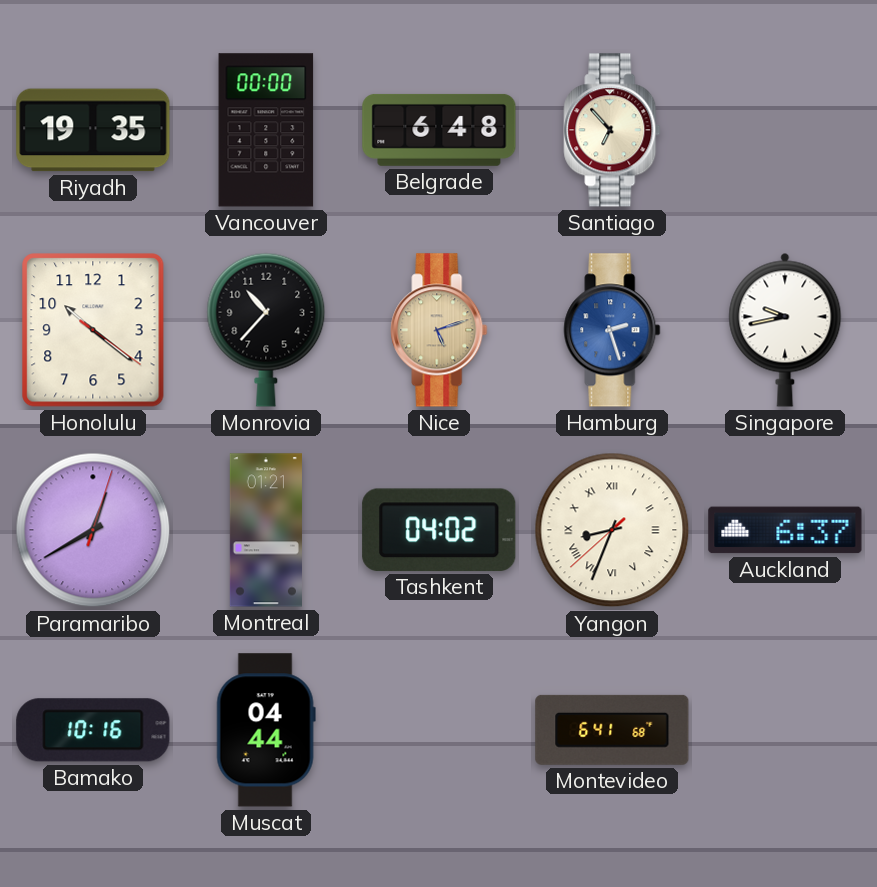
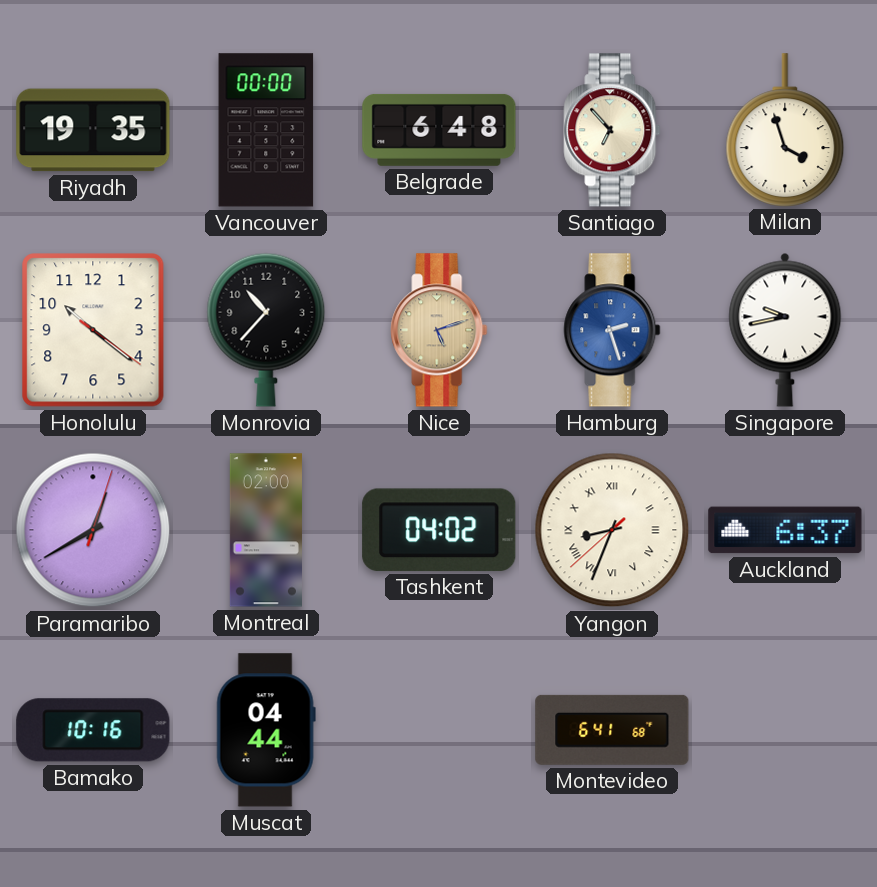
Milan: none -> 3:57
Montreal: 01:21 -> 02:00
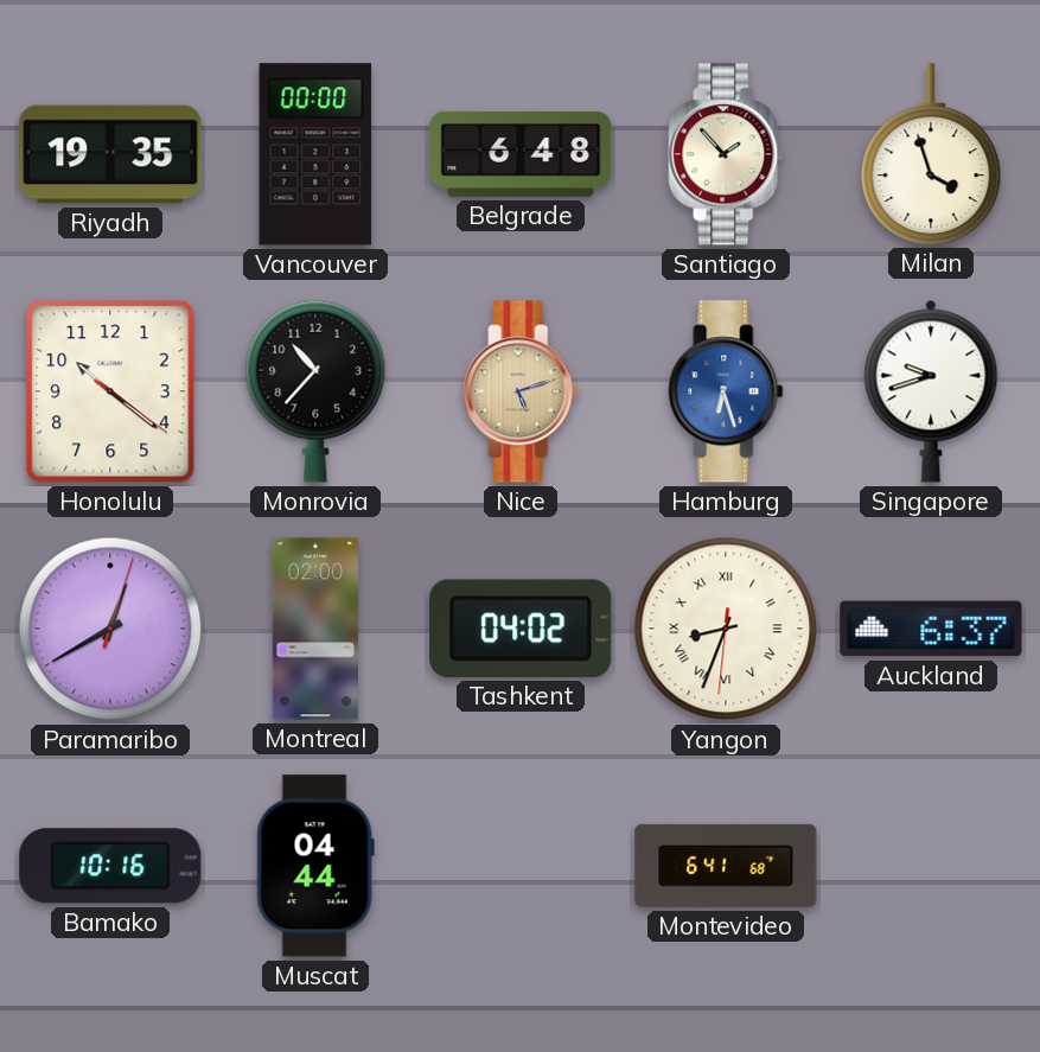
Santiago: 6:53 -> 1:53
Hamburg: 2:27 -> 6:27
Singapore: 9:43 -> 9:42
Yangon: 8:33:38 -> 8:33:31
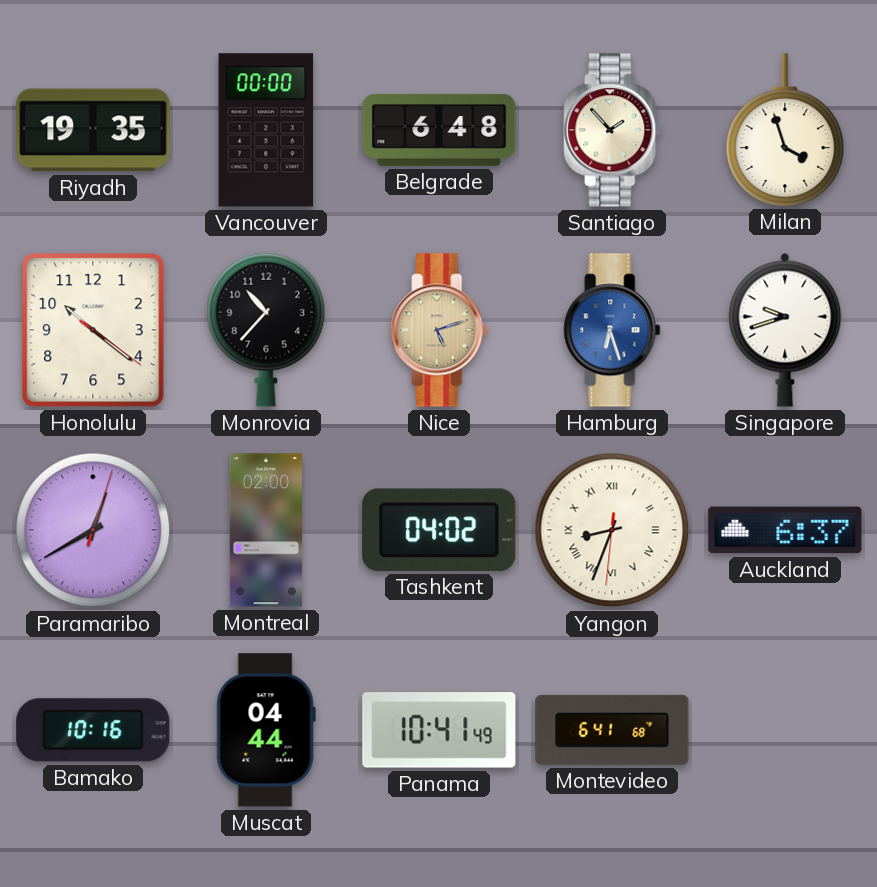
Panama: none -> 10:41
